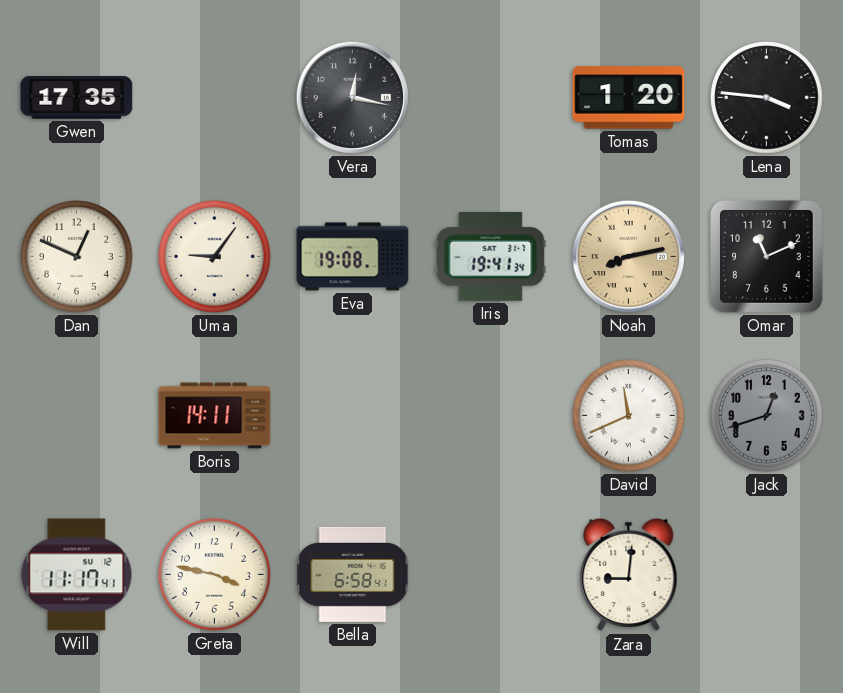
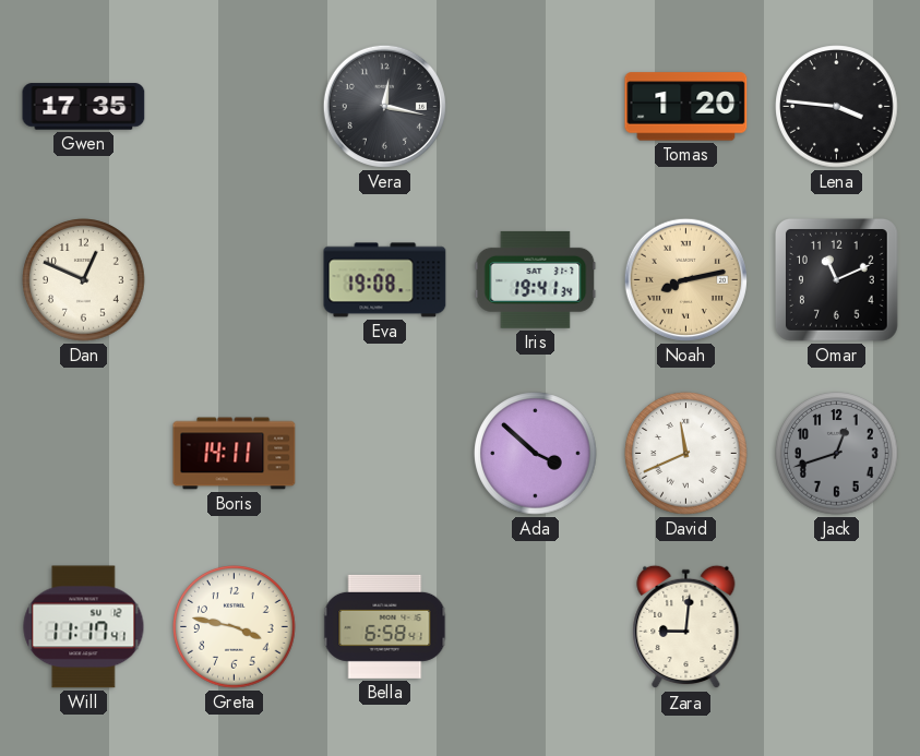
Uma: 9:06 -> none
Ada: none -> 3:52
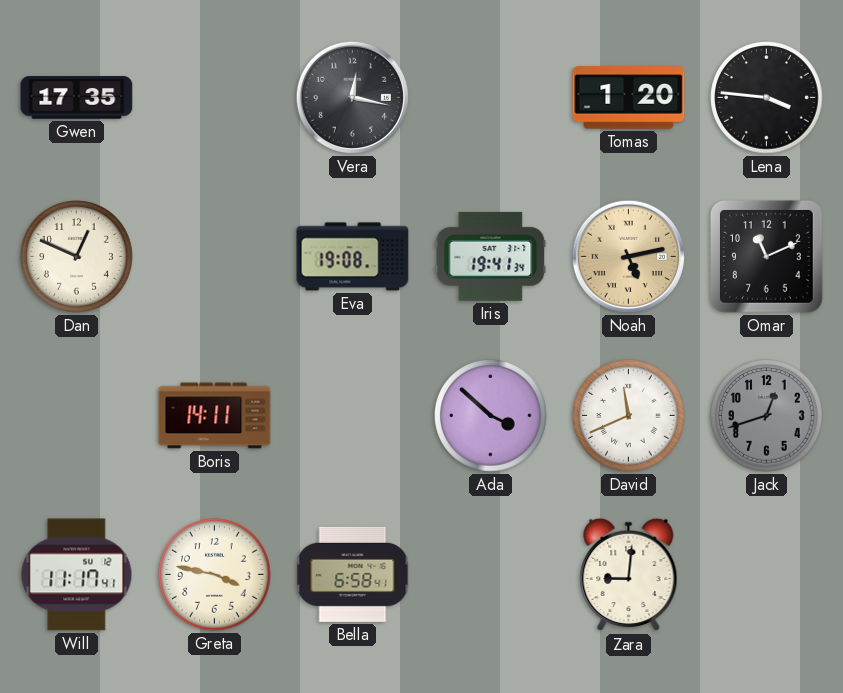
Noah: 8:13 -> 5:13
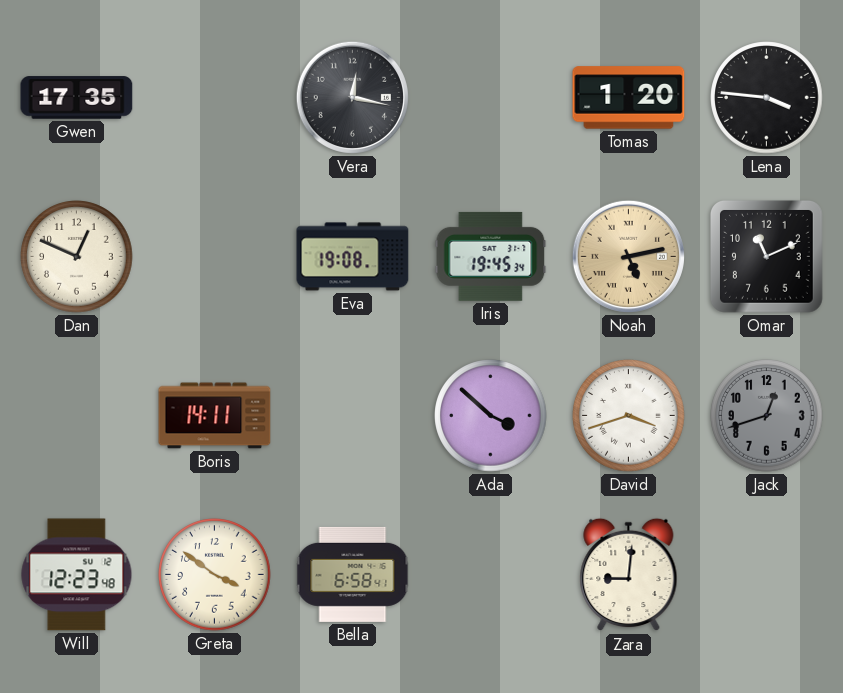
Iris: 19:41 -> 19:45
David: 11:41 -> 3:42
Will: 11:17 -> 12:23
Greta: 3:47 -> 3:51
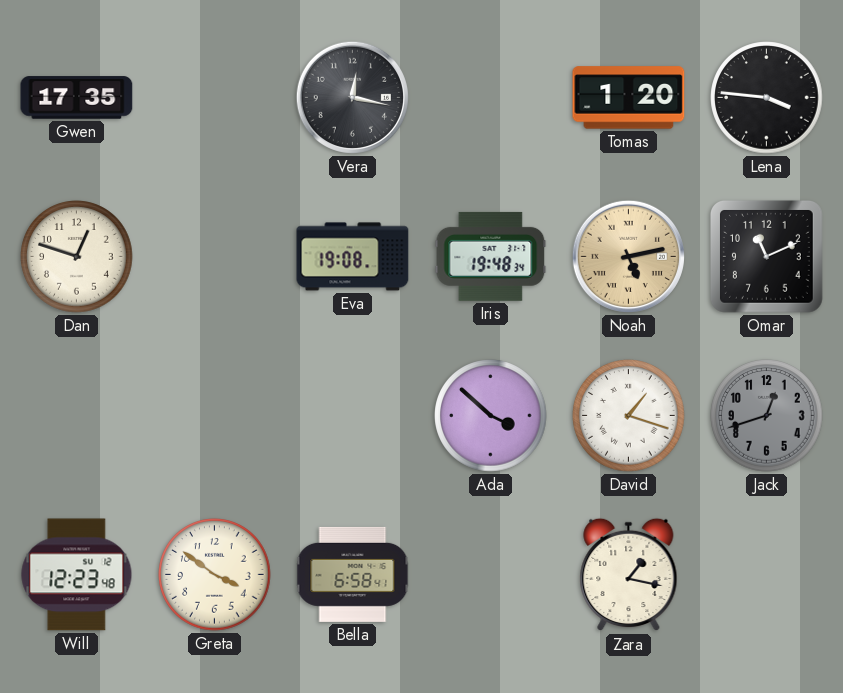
Dan: 12:49 -> 12:48
Iris: 19:45 -> 19:48
Boris: 14:11 -> none
David: 3:42 -> 1:18
Zara: 9:01 -> 1:17
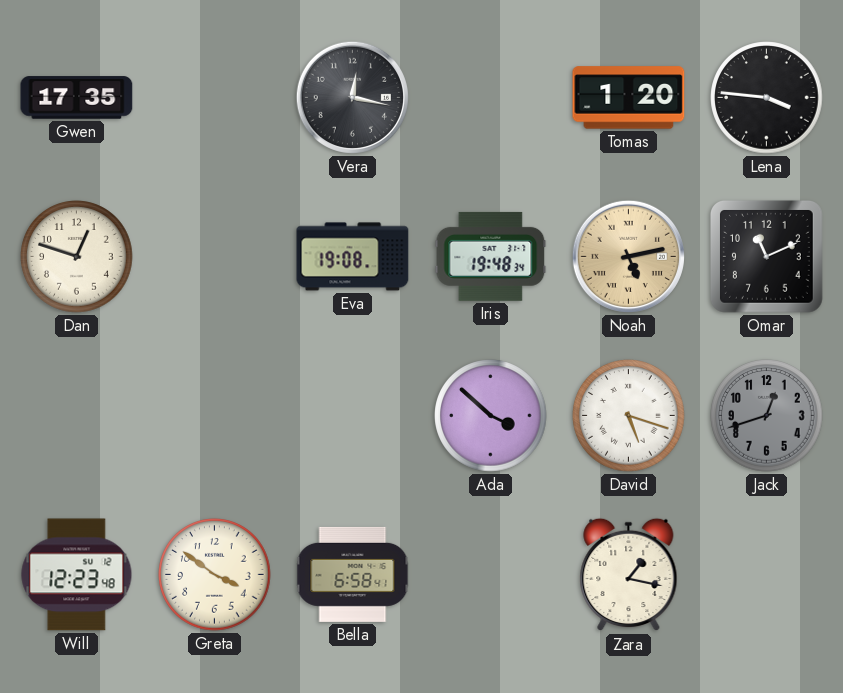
David: 1:18 -> 5:18
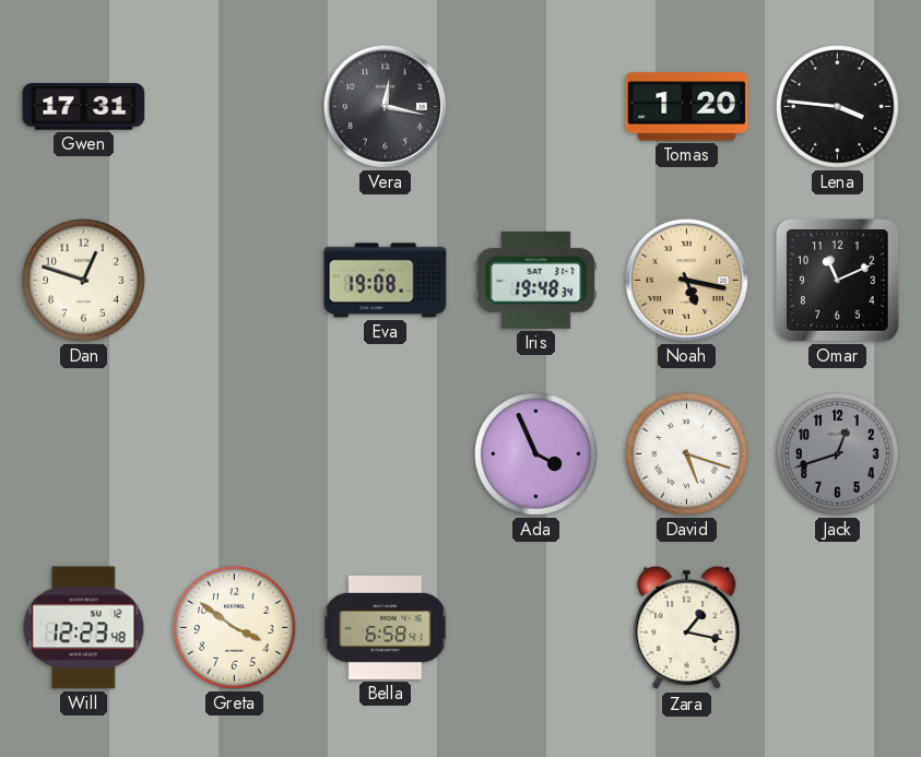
Gwen: 17:35 -> 17:31
Noah: 5:13 -> 5:17
Ada: 3:52 -> 3:56
